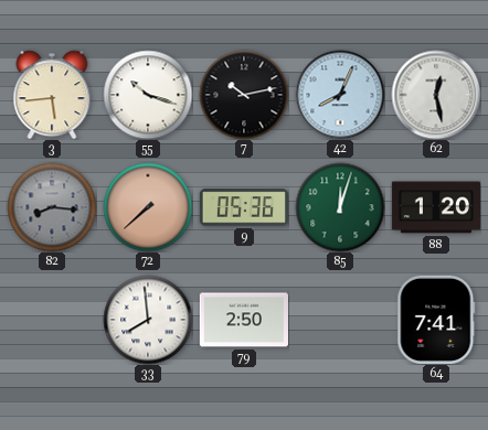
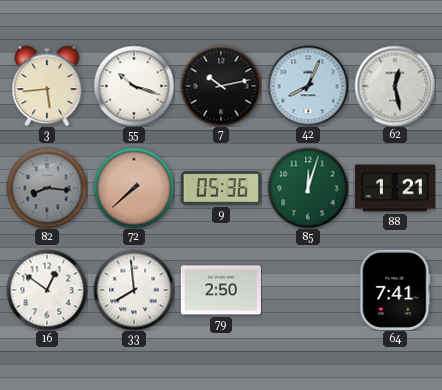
88: 1:20 -> 1:21
16: none -> 12:51
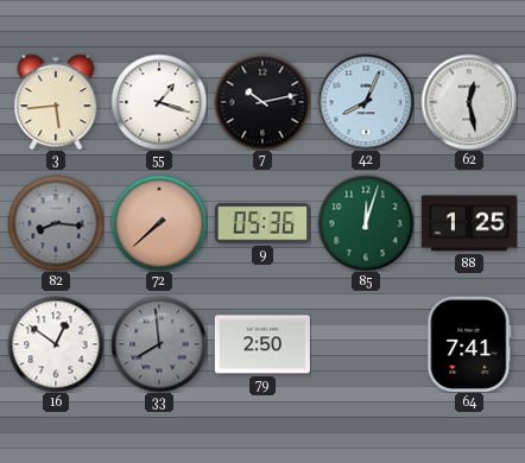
55: 10:18 -> 1:18
88: 1:21 -> 1:25
33 dial: white -> grey
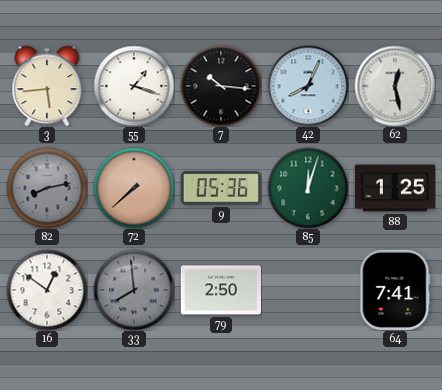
7: 10:13 -> 10:16
82: 8:16 -> 8:13
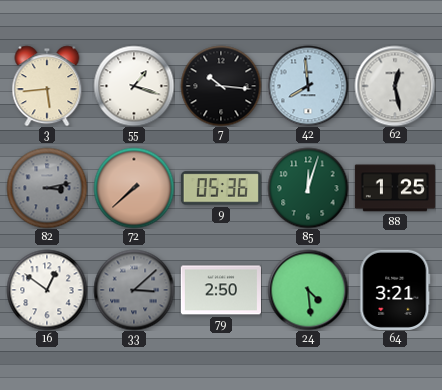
42: 8:04 -> 7:59
82: 8:13 -> 3:13
33: 7:59 -> 3:08
24: none -> 4:29
64: 7:41 -> 3:21
